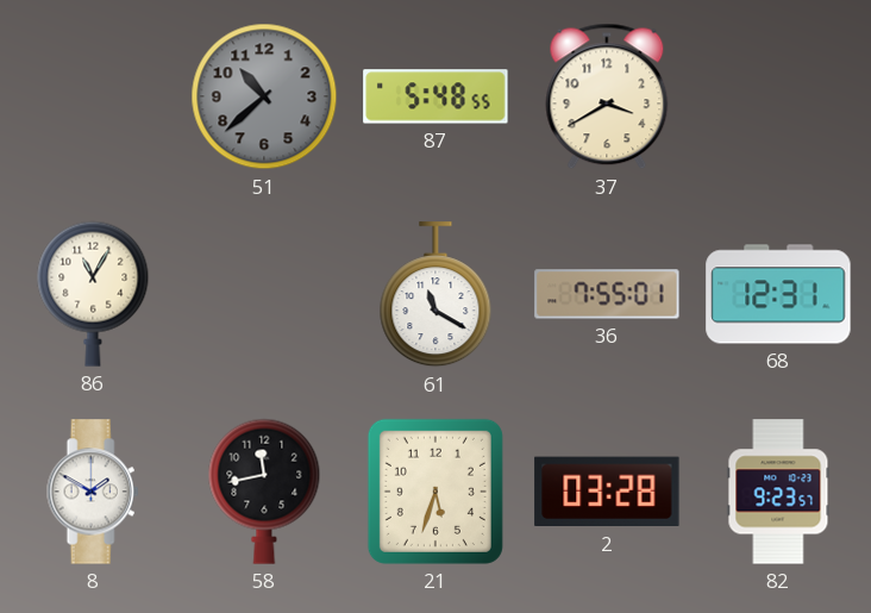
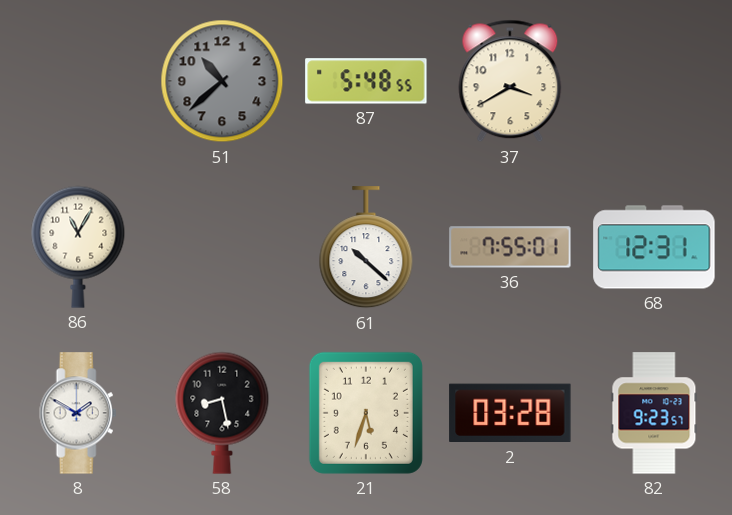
61: 11:20 -> 10:22
58: 11:43 -> 8:28
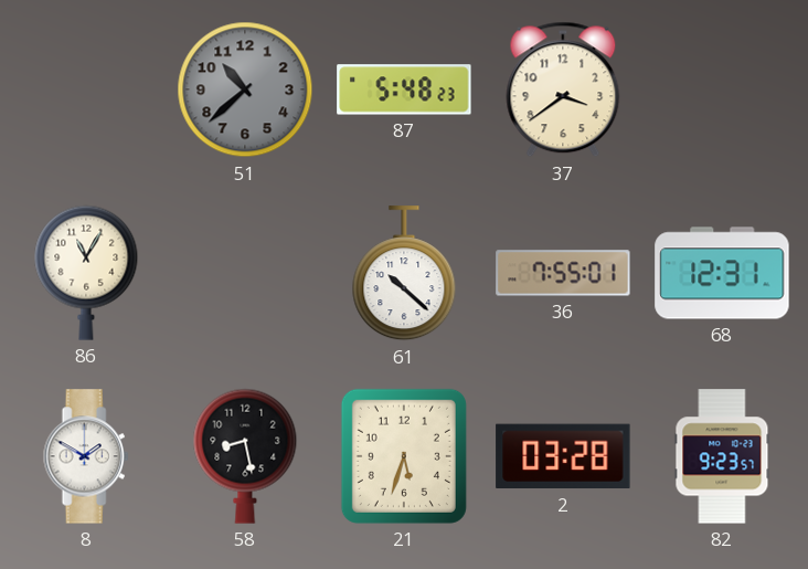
87: 5:48:55 -> 5:48:23
37: 3:40 -> 3:39
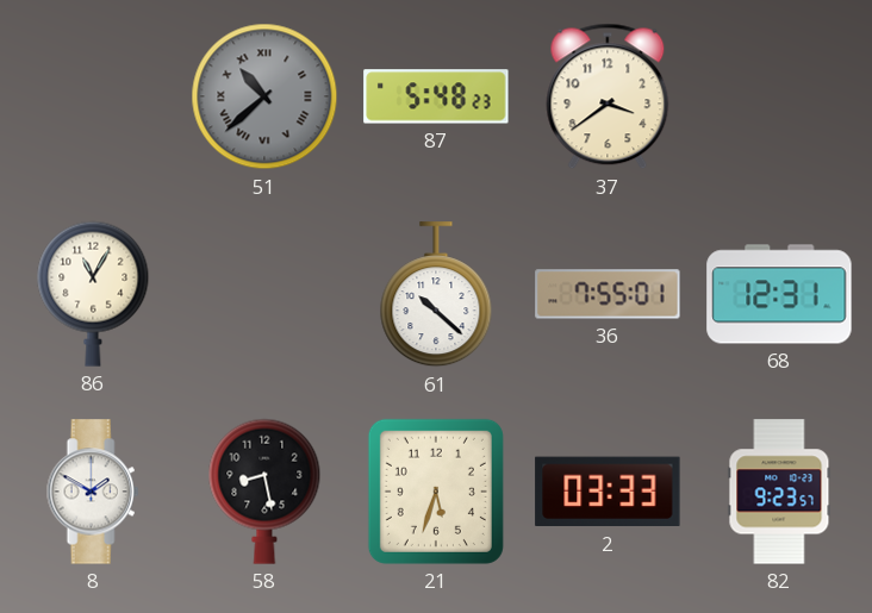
51 numerals: Arabic -> Roman
2: 03:28 -> 03:33
